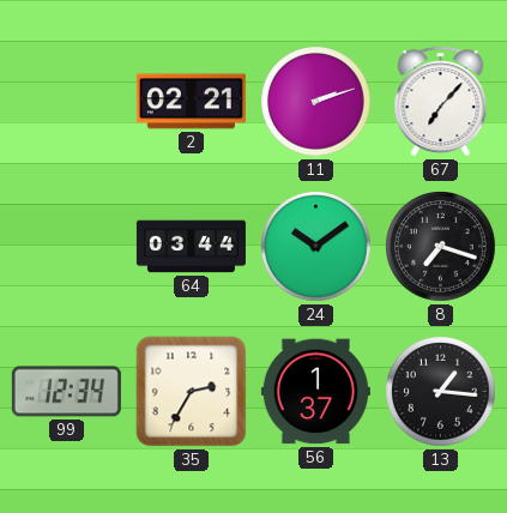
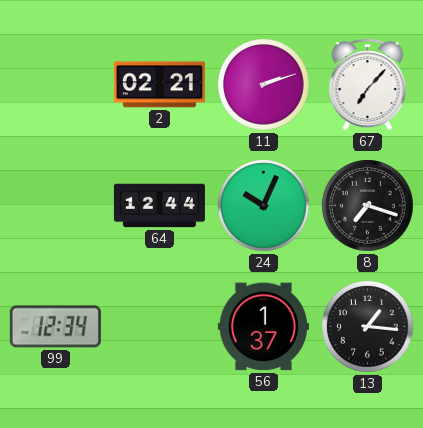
64: 03:44 -> 12:44
24: 10:09 -> 10:04
35: 2:35 -> none
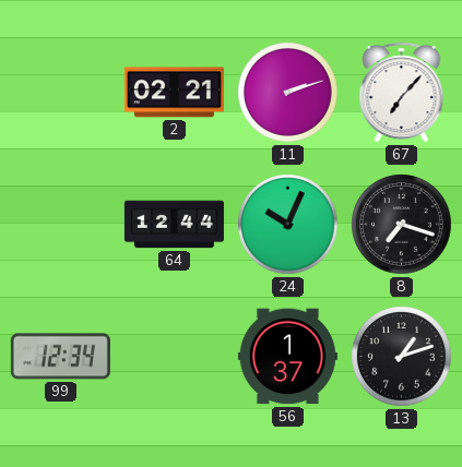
13: 1:16 -> 1:12
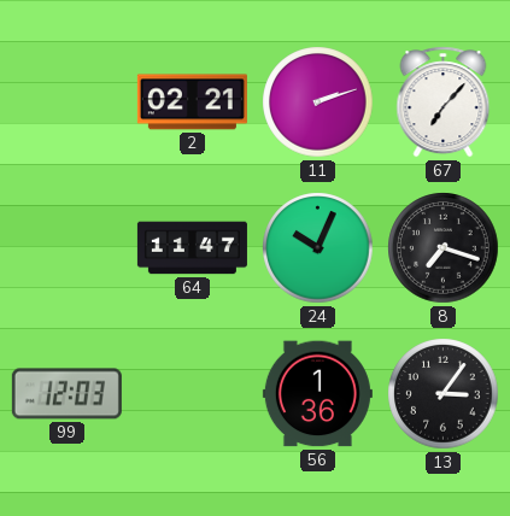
64: 12:44 -> 11:47
99: 12:34 -> 12:03
56: 1:37 -> 1:36
13: 1:12 -> 3:06
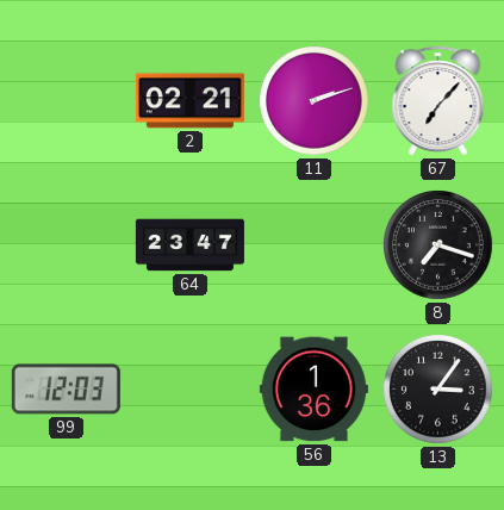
64: 11:47 -> 23:47
24: 10:04 -> none
